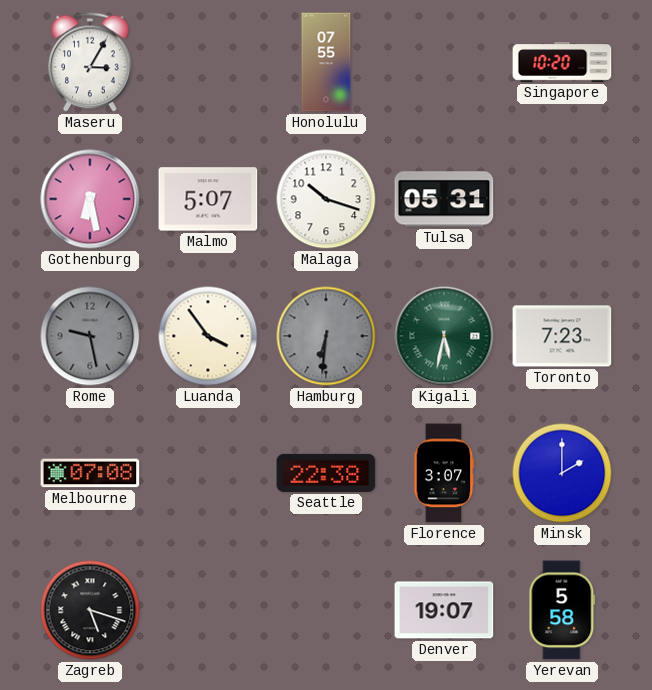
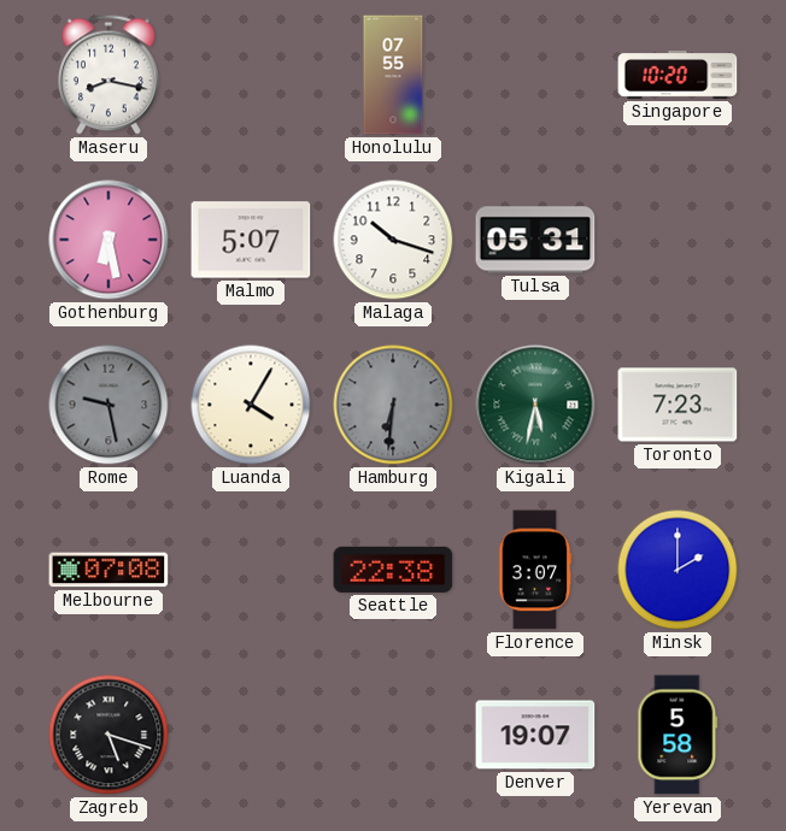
Maseru: 3:05 -> 8:17
Luanda: 3:54 -> 4:05
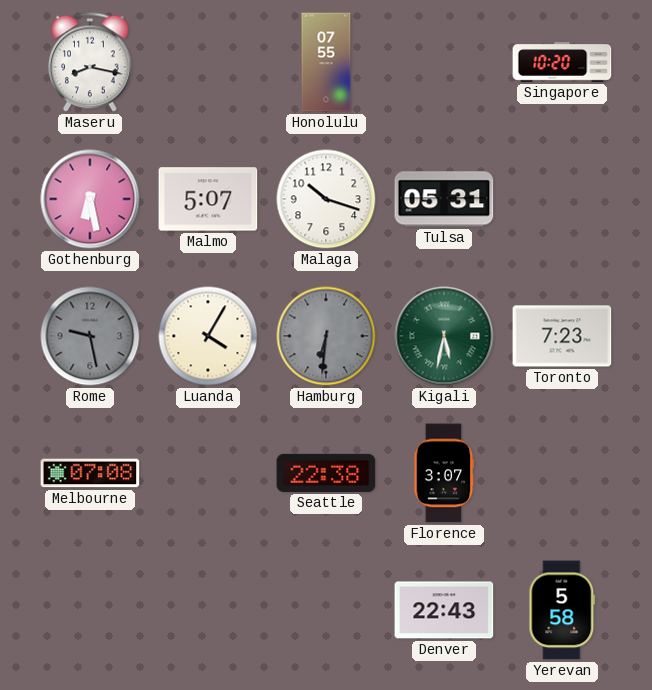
Minsk: 2:00 -> none
Zagreb: 5:18 -> none
Denver: 19:07 -> 22:43
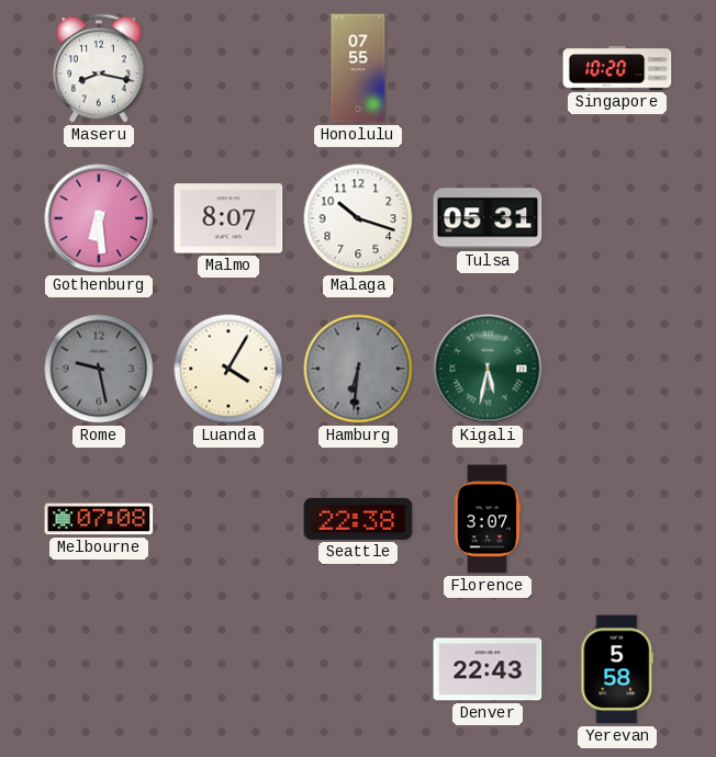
Gothenburg: 6:28 -> 6:29
Malmo: 5:07 -> 8:07
Toronto: 7:23 -> none
